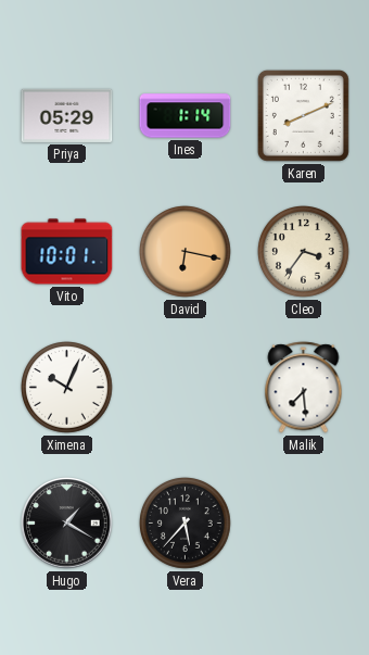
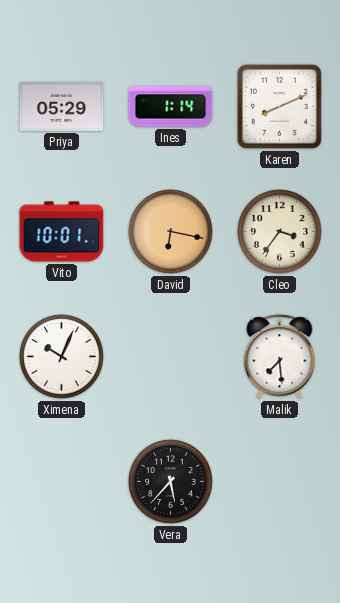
Hugo: 1:20 -> none
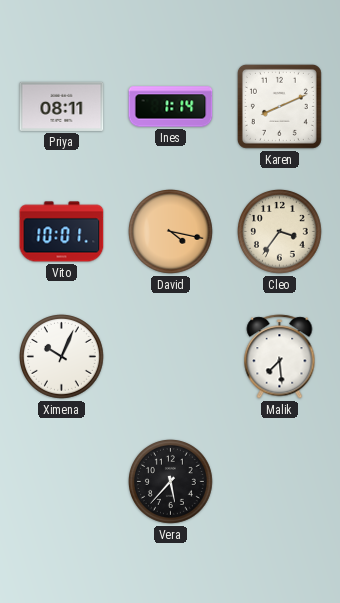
Priya: 05:29 -> 08:11
David: 6:17 -> 4:17
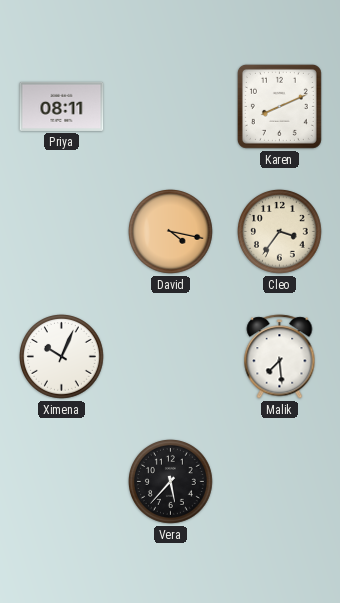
Ines: 1:14 -> none
Vito: 10:01 -> none
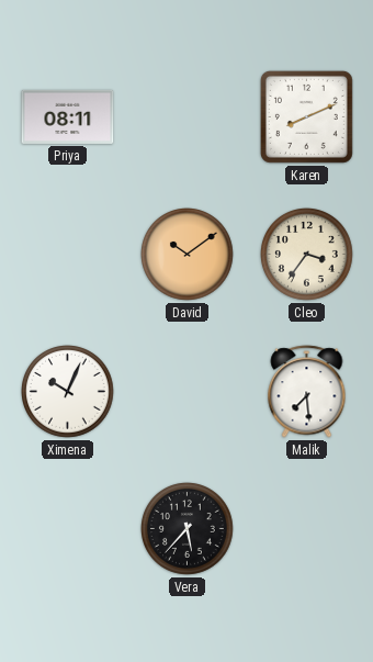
David: 4:17 -> 10:09
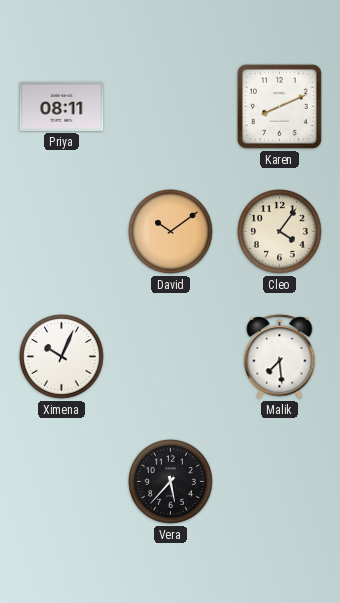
Cleo: 3:36 -> 4:06
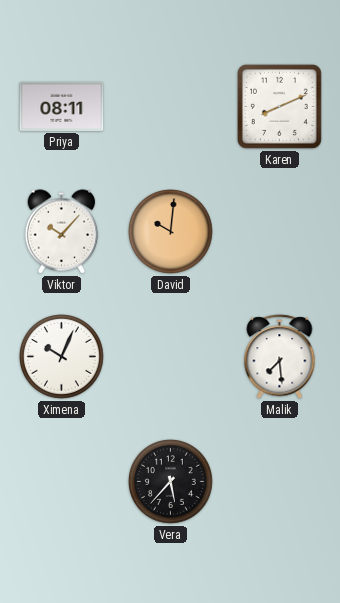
Viktor: none -> 10:07
David: 10:09 -> 10:01
Cleo: 4:06 -> none
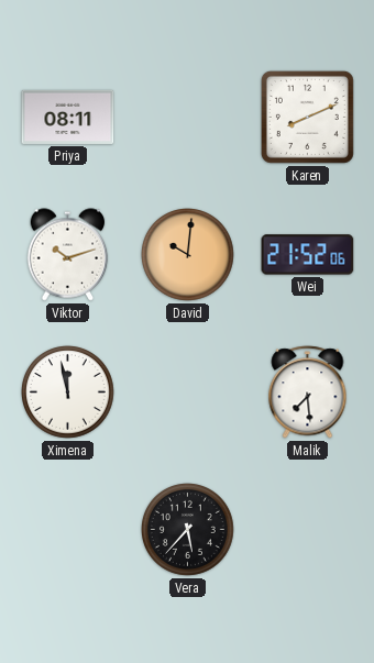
Viktor: 10:07 -> 10:12
Wei: none -> 21:52
Ximena: 10:04 -> 11:58
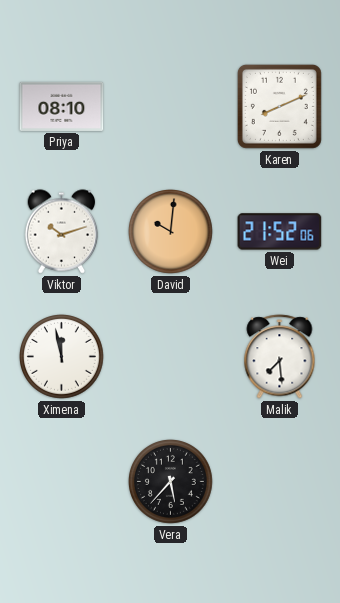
Priya: 08:11 -> 08:10
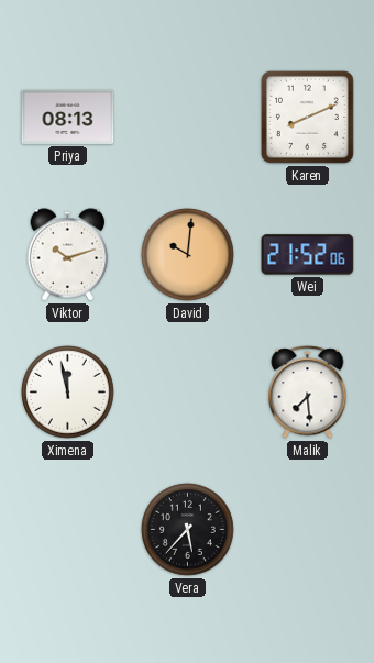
Priya: 08:10 -> 08:13
